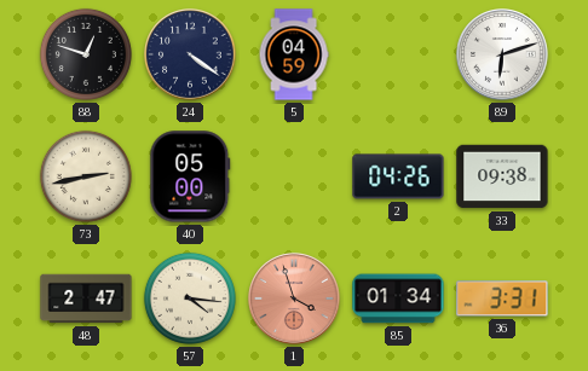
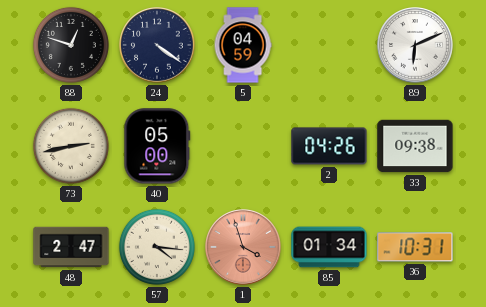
89: 6:12 -> 6:11
36: 3:31 -> 10:31
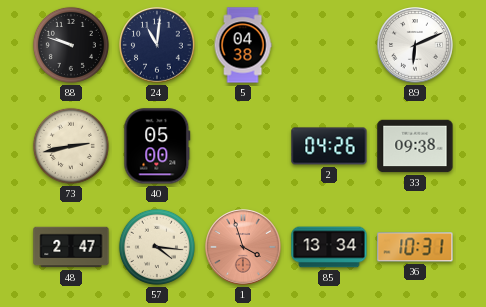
88: 12:48 -> 9:48
24: 4:21 -> 11:01
5: 04:59 -> 04:38
85: 01:34 -> 13:34
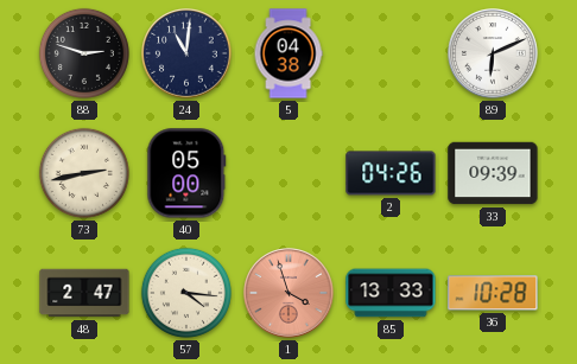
88: 9:48 -> 2:48
33: 09:38 -> 09:39
85: 13:34 -> 13:33
36: 10:31 -> 10:28
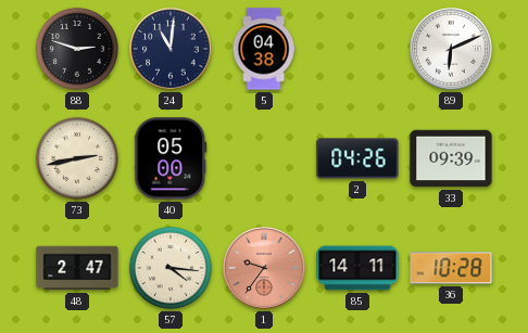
1: 3:57 -> 9:36
85: 13:33 -> 14:11
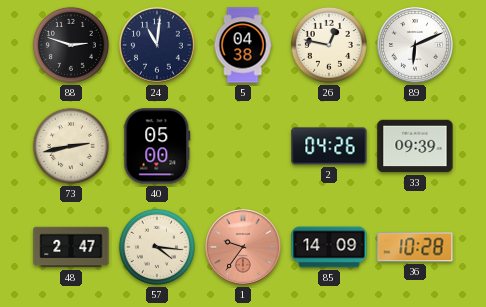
26: none -> 12:47
85: 14:11 -> 14:09
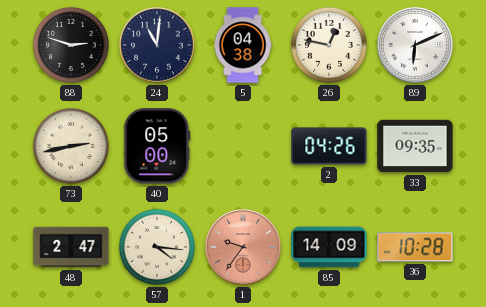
33: 09:39 -> 09:35
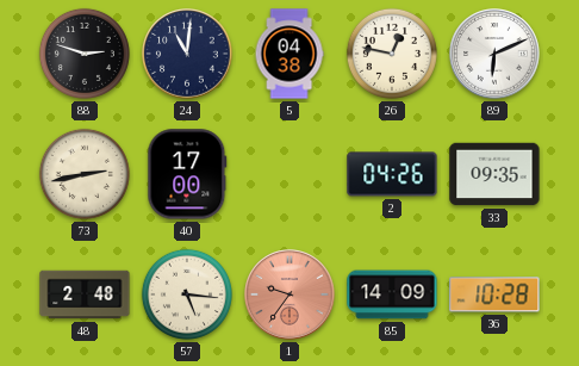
40: 05:00 -> 17:00
48: 2:47 -> 2:48
57: 4:16 -> 5:16
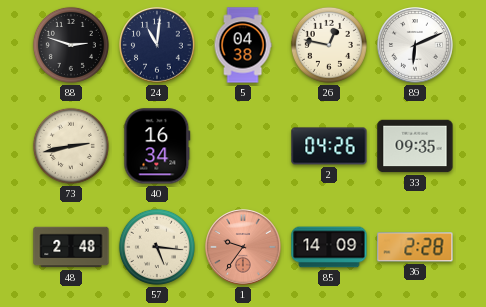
40: 17:00 -> 16:34
36: 10:28 -> 2:28
